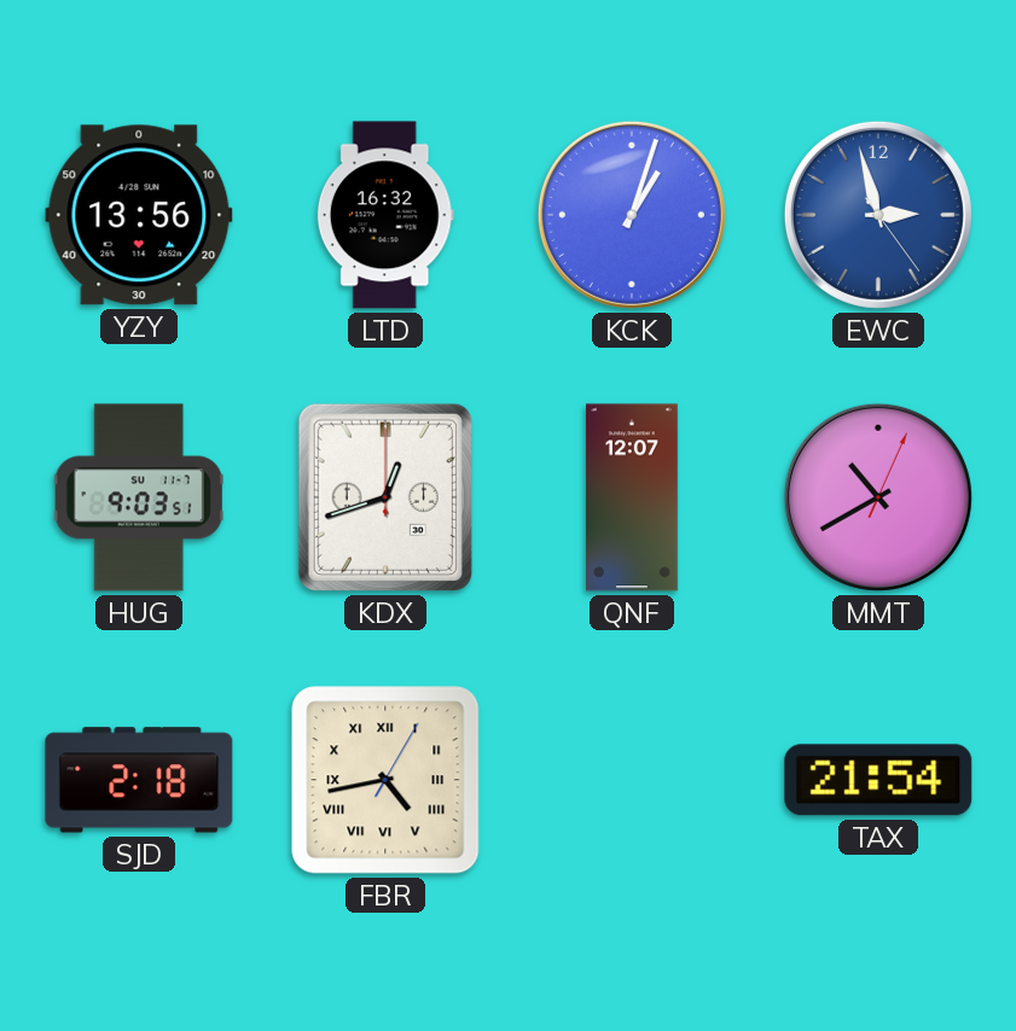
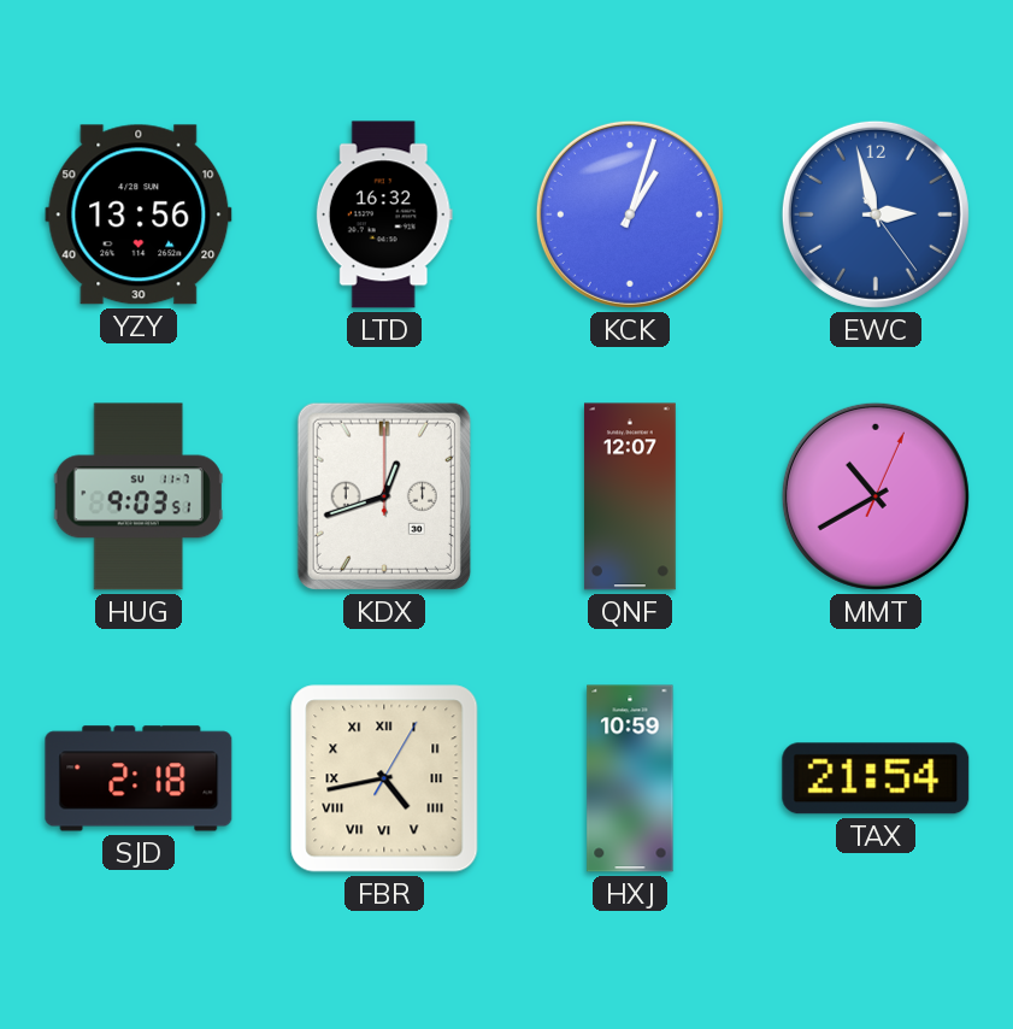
HXJ: none -> 10:59
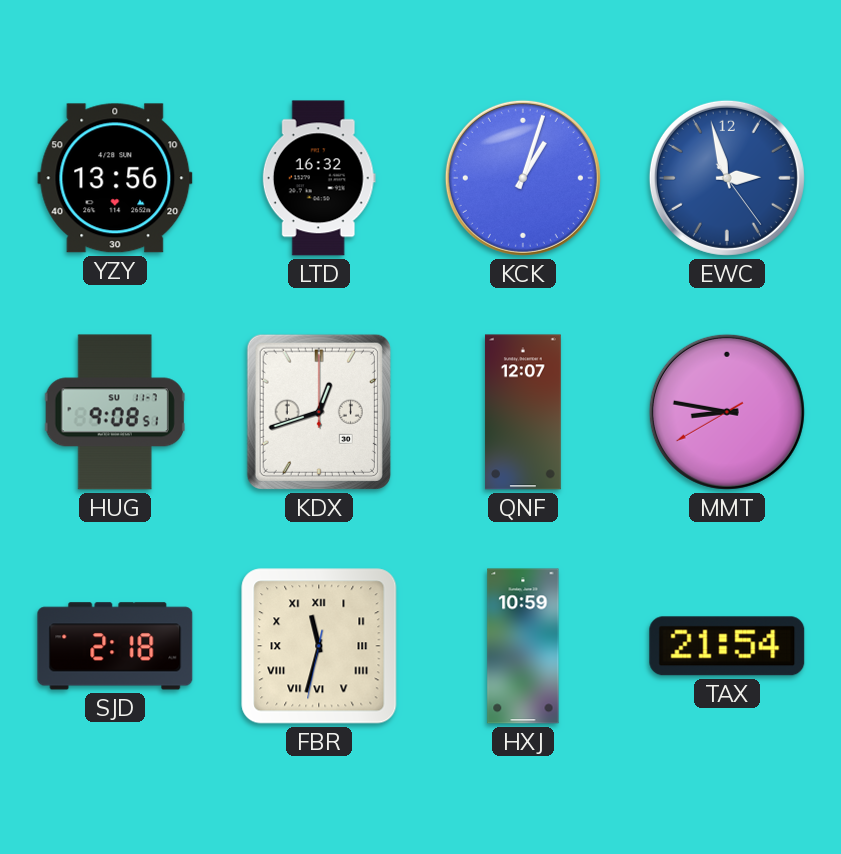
HUG: 9:03 -> 9:08
MMT: 10:40 -> 8:46
FBR: 4:43 -> 11:32
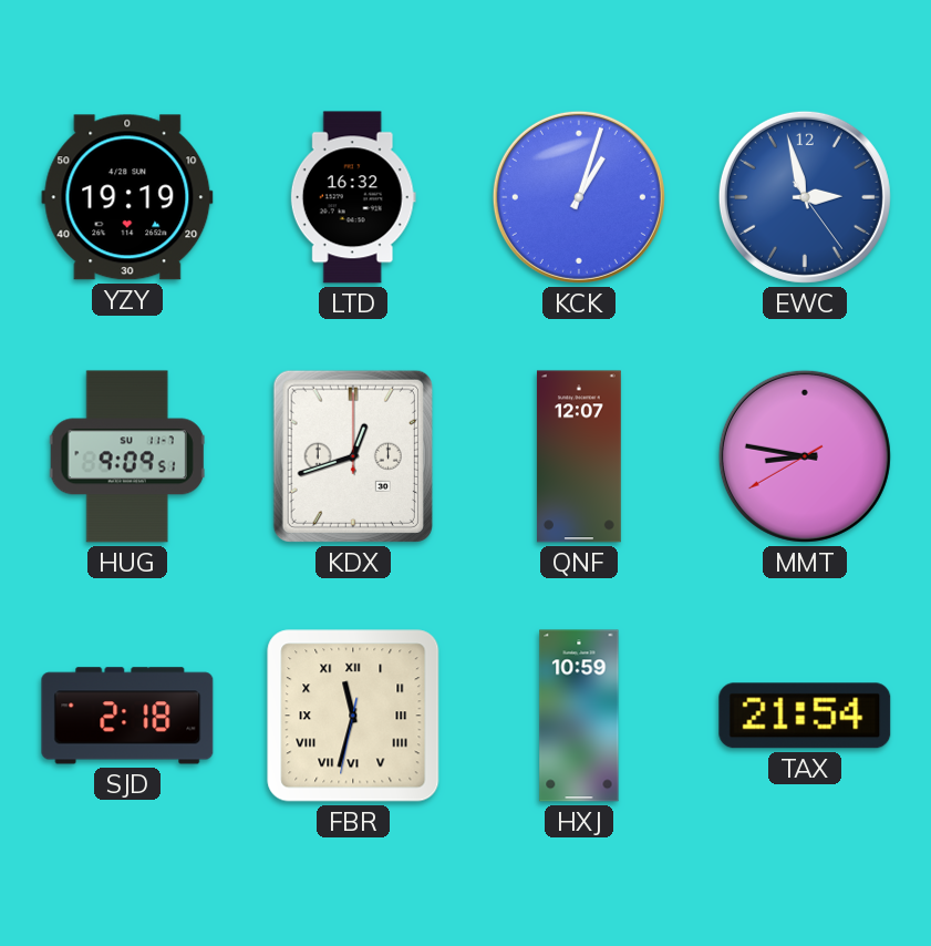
YZY: 13:56 -> 19:19
HUG: 9:08 -> 9:09
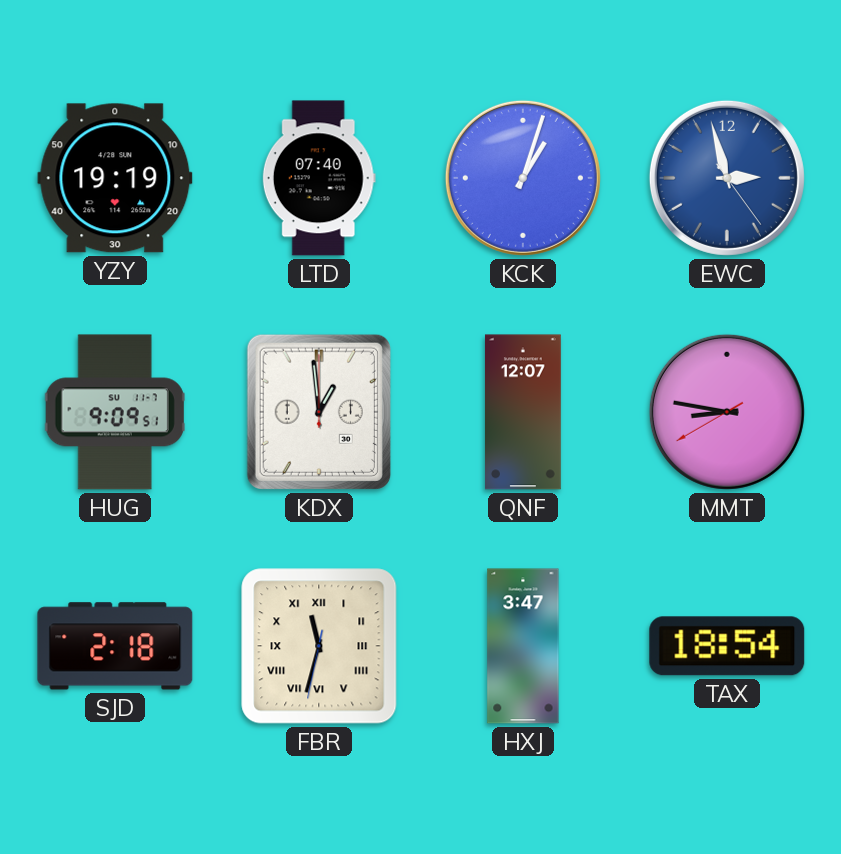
LTD: 16:32 -> 07:40
KDX: 12:42 -> 12:59
HXJ: 10:59 -> 3:47
TAX: 21:54 -> 18:54
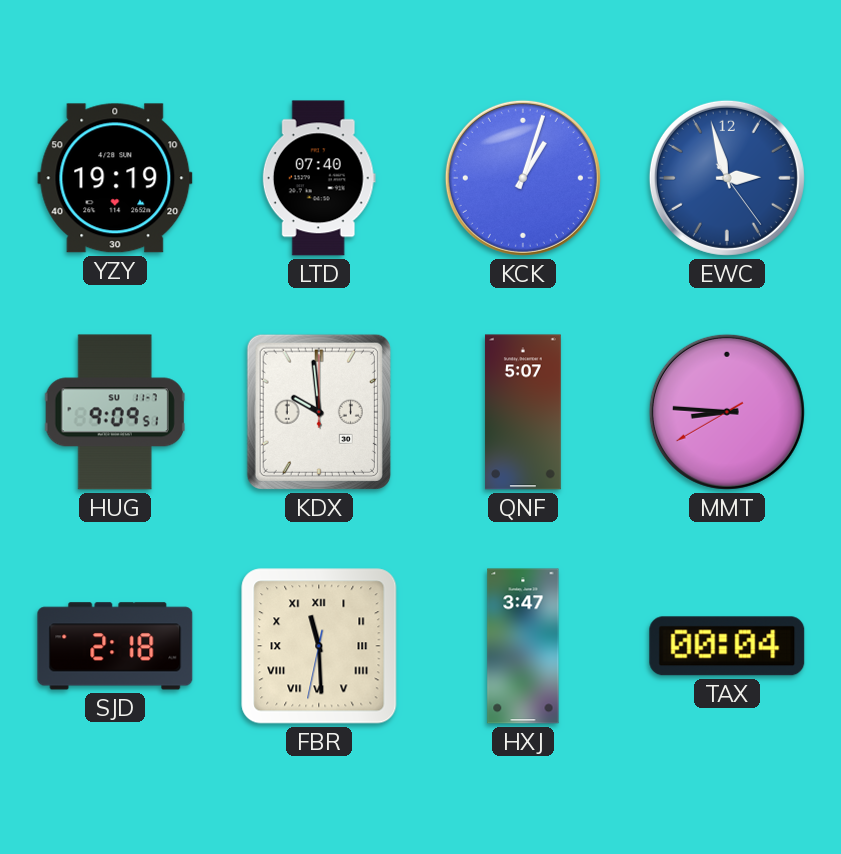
KDX: 12:59 -> 9:59
QNF: 12:07 -> 5:07
MMT: 8:46 -> 8:45
FBR: 11:32 -> 11:29
TAX: 18:54 -> 00:04
